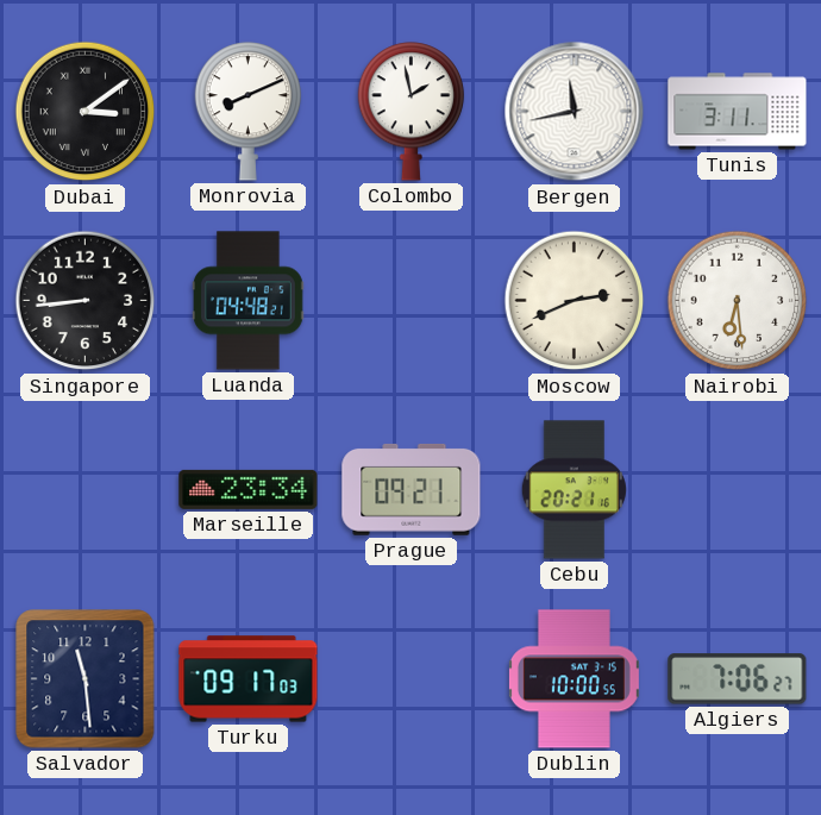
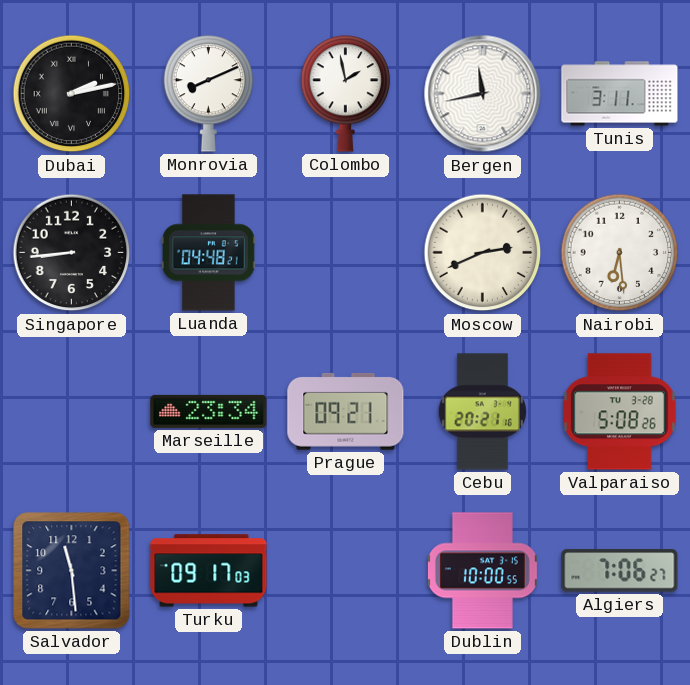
Dubai: 3:09 -> 2:13
Valparaiso: none -> 5:08
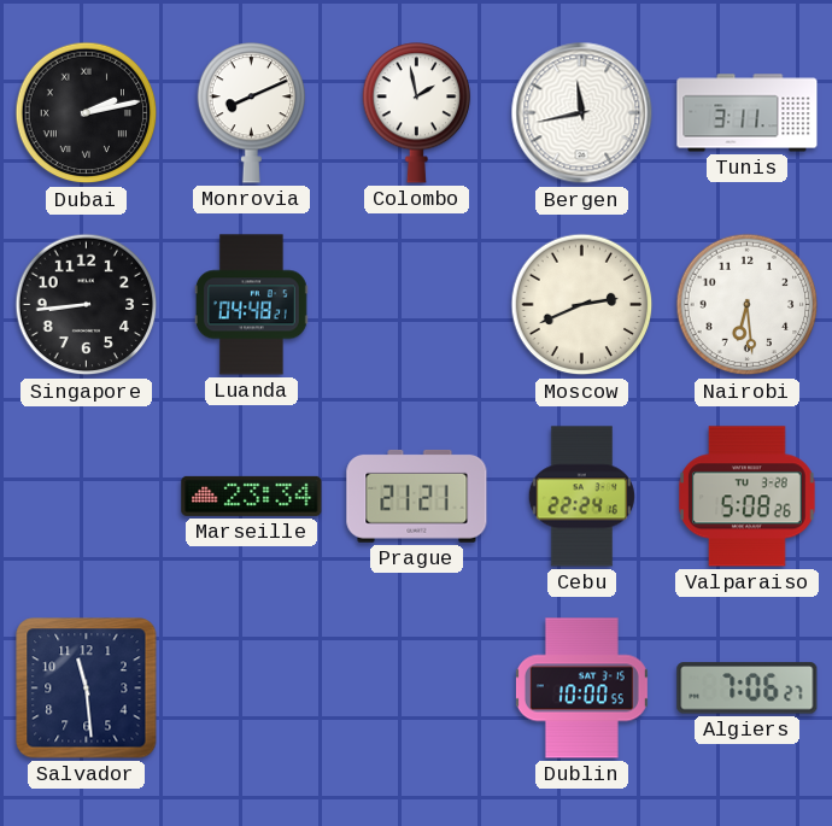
Prague: 09:21 -> 21:21
Cebu: 20:21 -> 22:24
Turku: 09:17 -> none
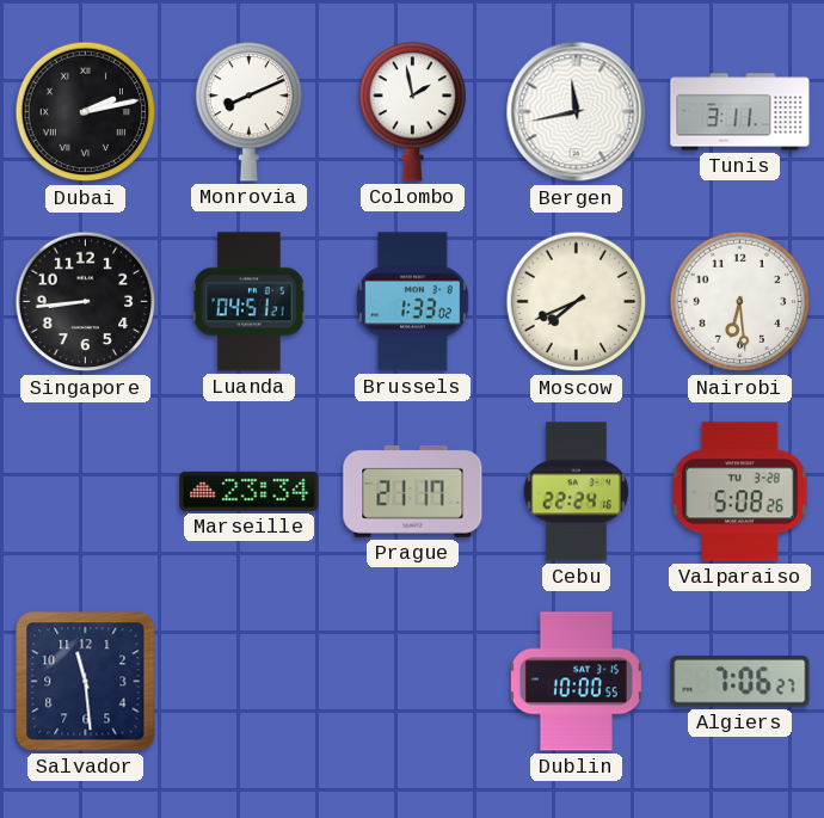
Luanda: 04:48 -> 04:51
Brussels: none -> 1:33
Moscow: 2:41 -> 7:41
Prague: 21:21 -> 21:17
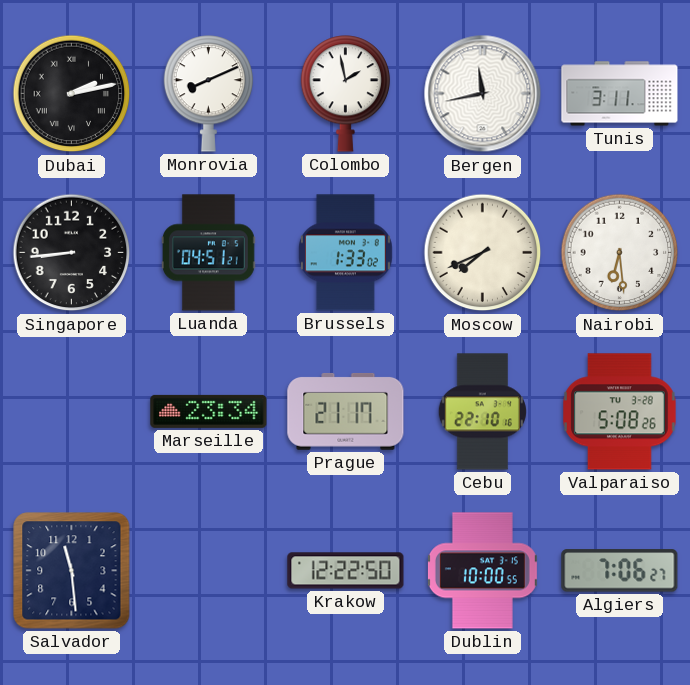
Cebu: 22:24 -> 22:10
Krakow: none -> 12:22
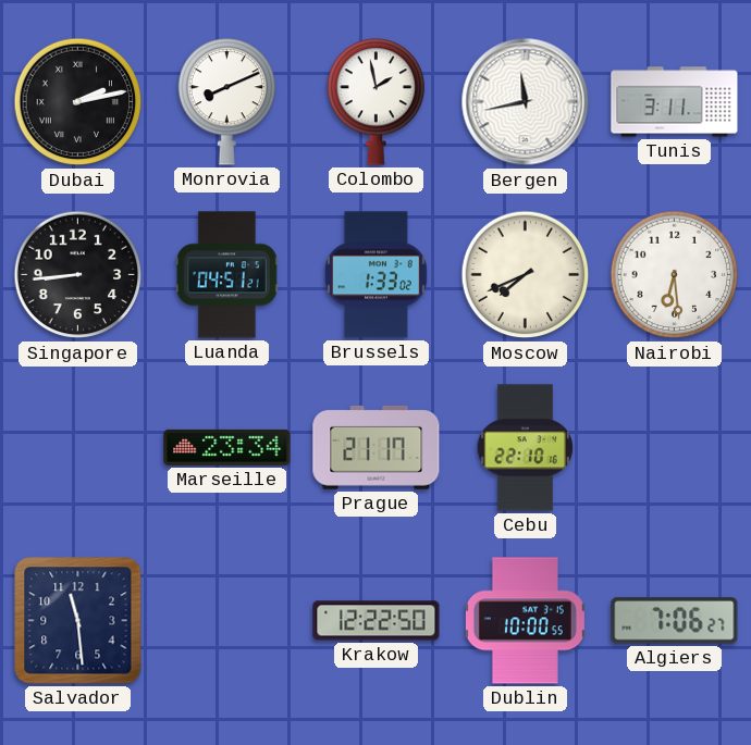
Valparaiso: 5:08 -> none
